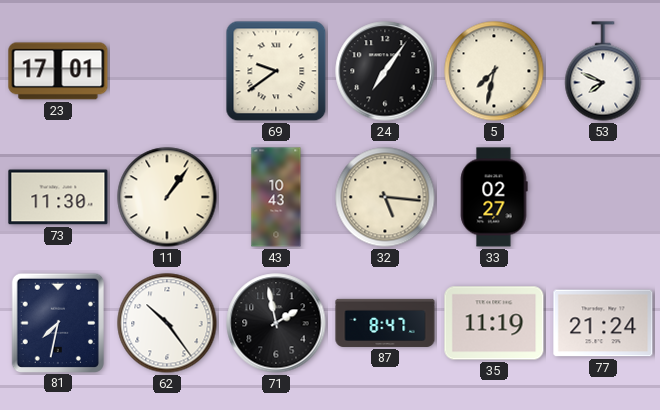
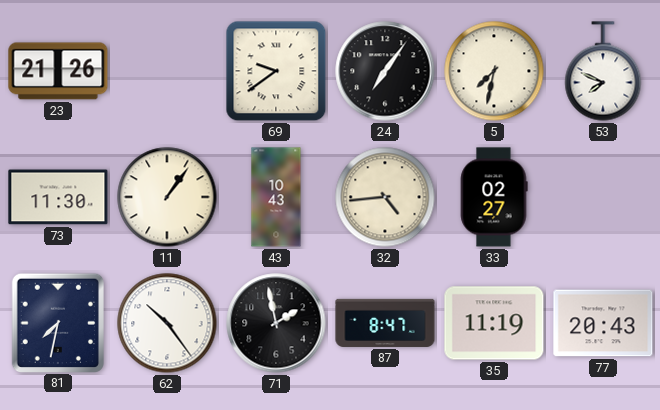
23: 17:01 -> 21:26
32: 5:16 -> 4:44
77: 21:24 -> 20:43
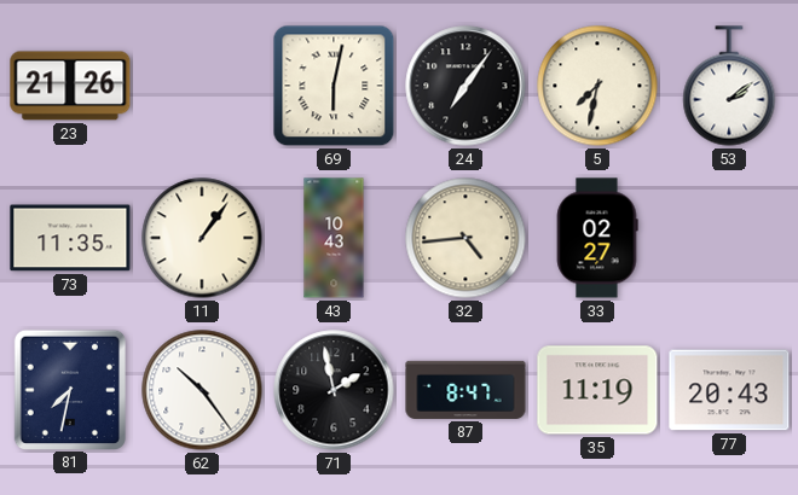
69: 9:39 -> 6:02
53: 7:49 -> 2:09
73: 11:30 -> 11:35
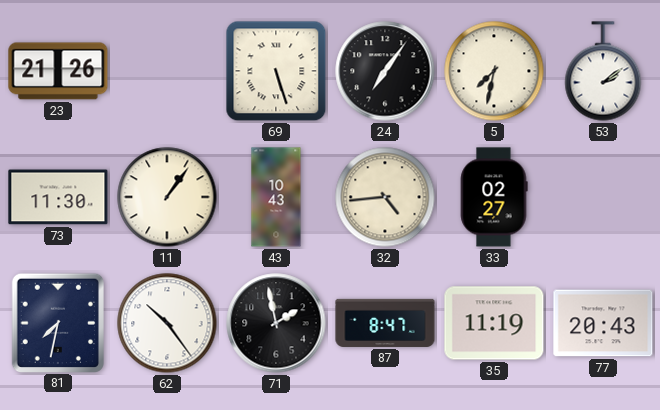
69: 6:02 -> 5:27
73: 11:35 -> 11:30
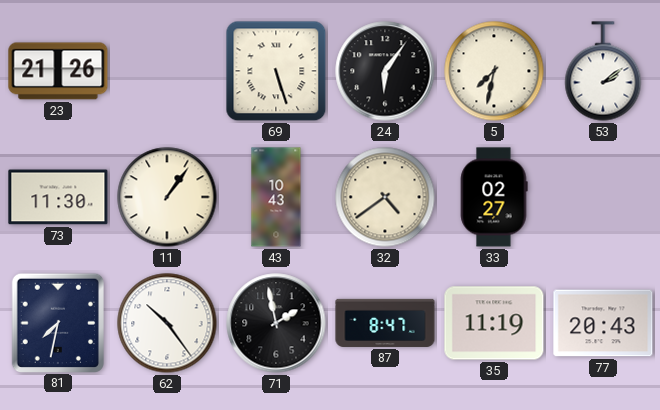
24: 7:06 -> 6:06
32: 4:44 -> 4:39
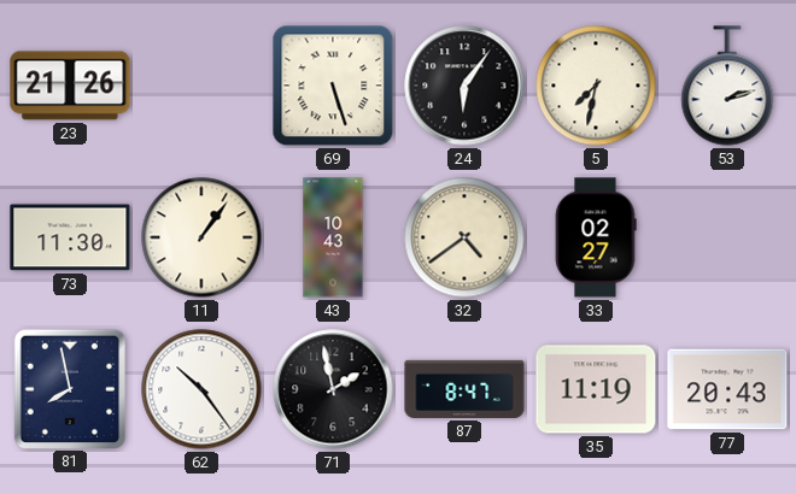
53: 2:09 -> 2:12
81: 7:32 -> 7:58
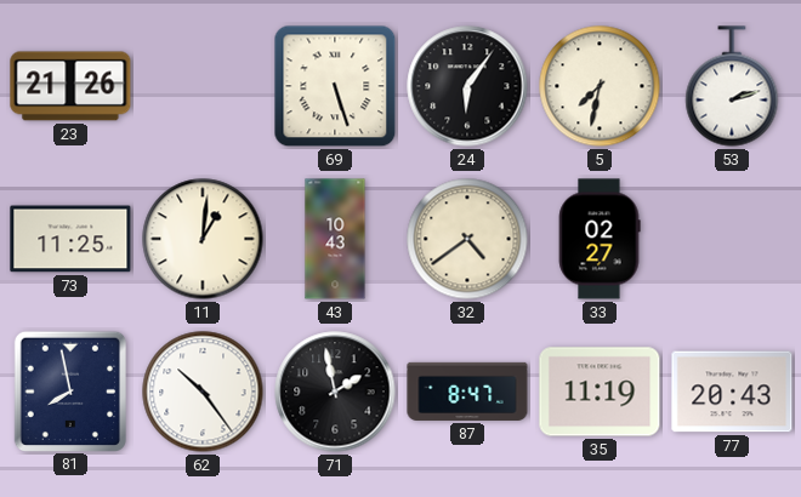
73: 11:30 -> 11:25
11: 1:06 -> 1:01
